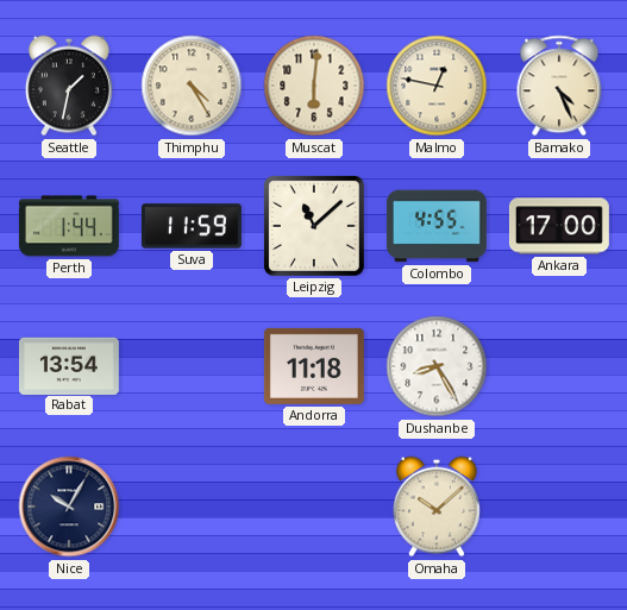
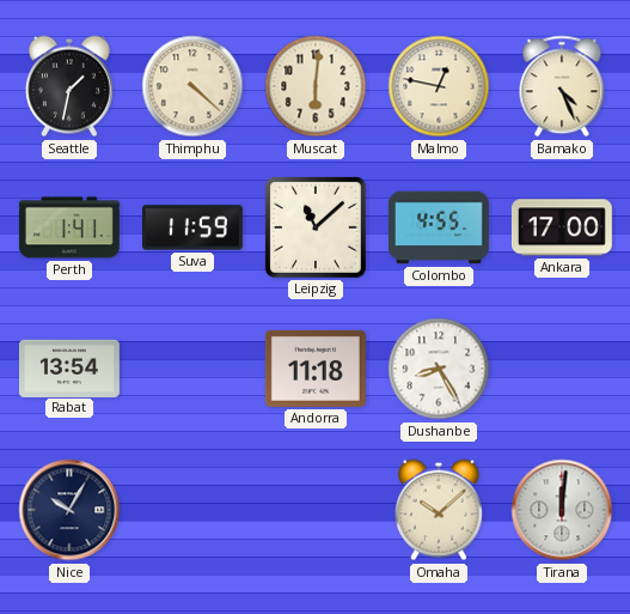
Thimphu: 4:25 -> 4:22
Perth: 1:44 -> 1:41
Tirana: none -> 12:01
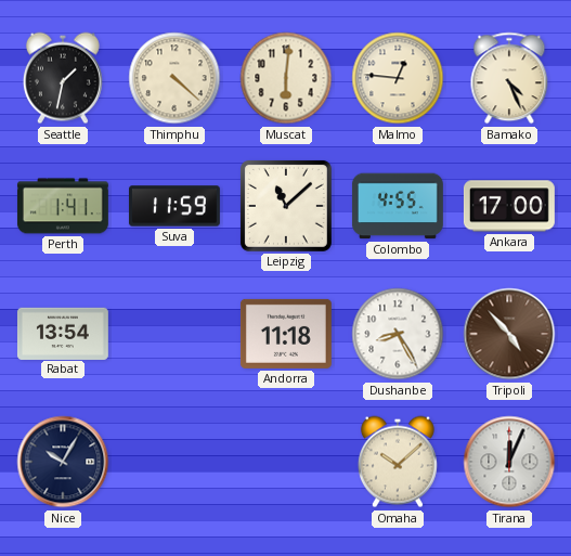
Malmo: 12:47 -> 12:46
Tripoli: none -> 4:53
Tirana: 12:01 -> 12:04
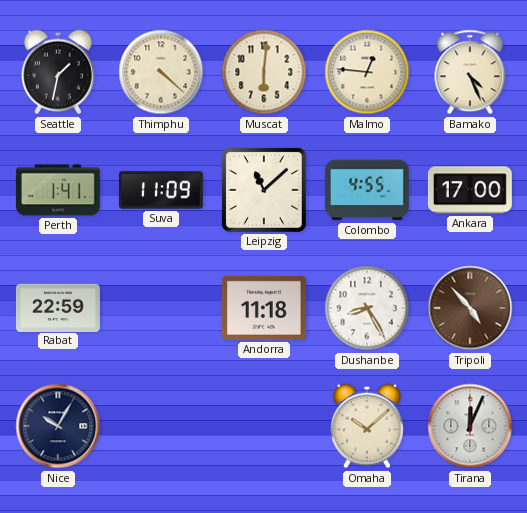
Suva: 11:59 -> 11:09
Rabat: 13:54 -> 22:59
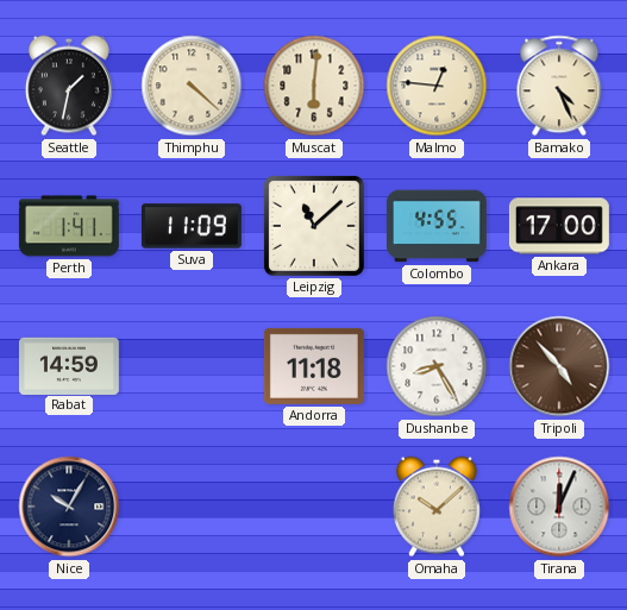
Rabat: 22:59 -> 14:59
